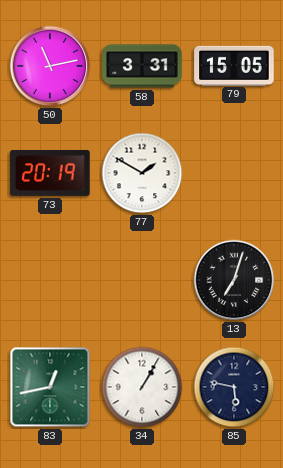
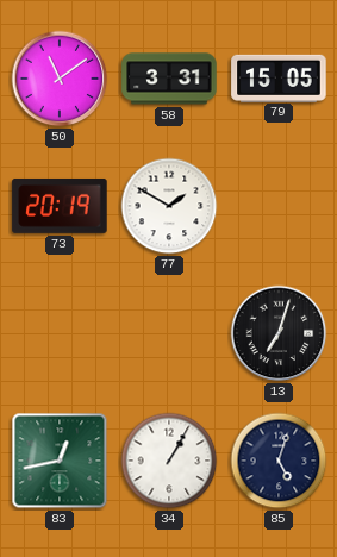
50: 11:13 -> 11:09
85: 5:47 -> 5:03
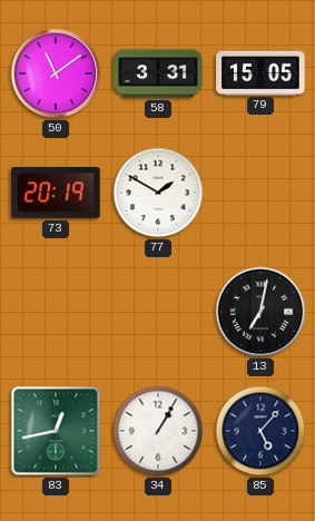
13: 7:03 -> 7:02
85: 5:03 -> 5:07
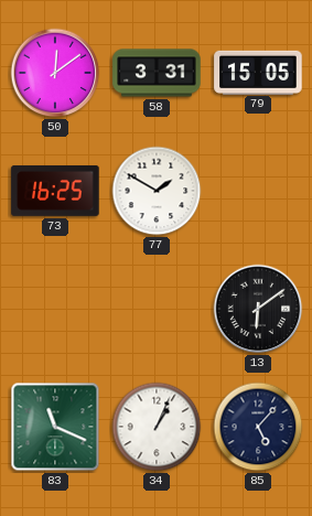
50: 11:09 -> 12:09
73: 20:19 -> 16:25
13: 7:02 -> 6:09
83: 12:43 -> 11:19
34: 1:05 -> 1:04
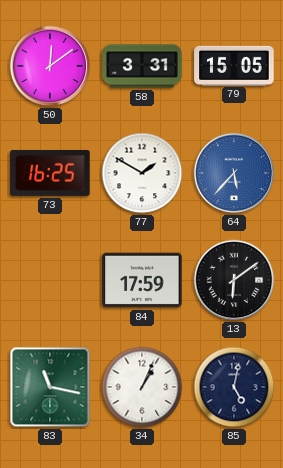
64: none -> 5:37
84: none -> 17:59
83: 11:19 -> 11:17
85: 5:07 -> 5:02
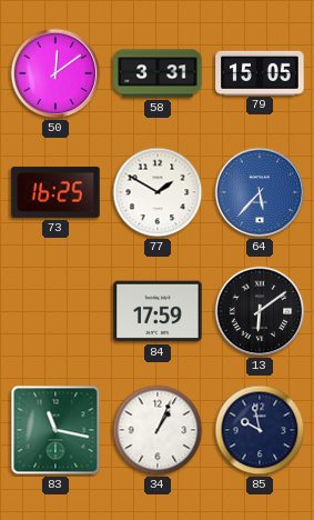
85: 5:02 -> 9:58
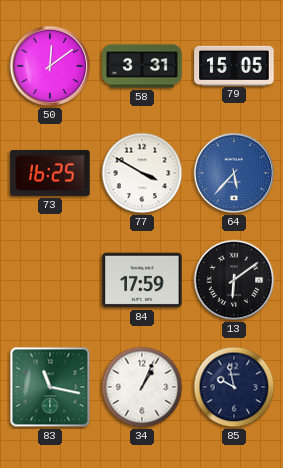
77: 1:50 -> 3:50
